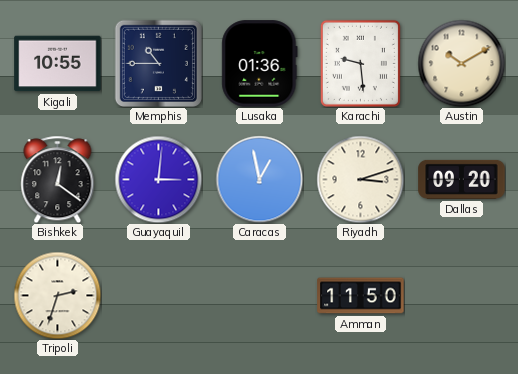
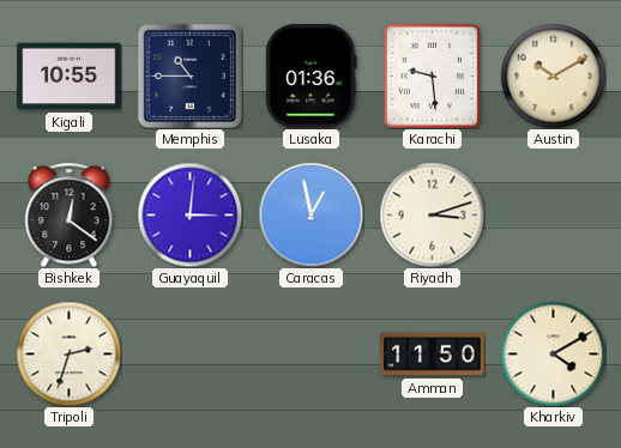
Dallas: 09:20 -> none
Kharkiv: none -> 4:10
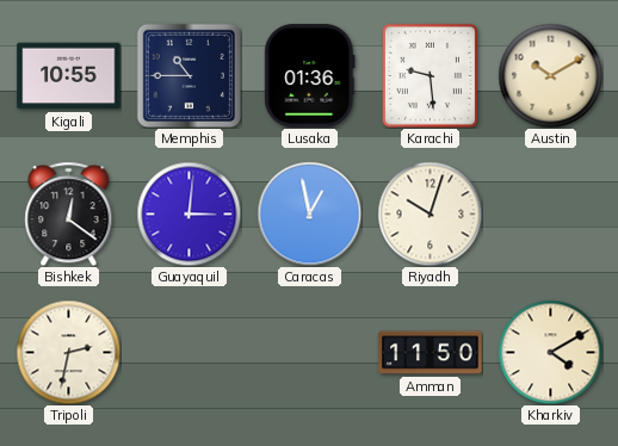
Riyadh: 3:12 -> 10:03
Tripoli: 2:33 -> 2:32
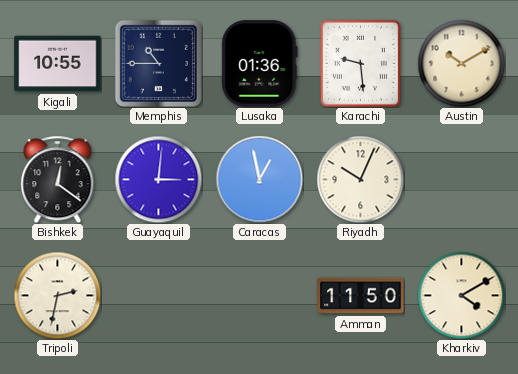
Riyadh: 10:03 -> 10:04
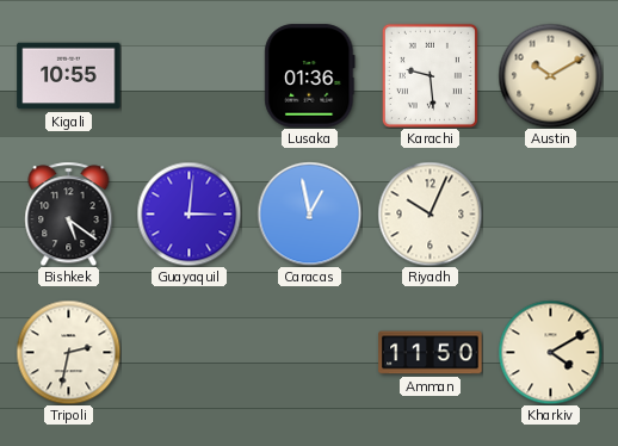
Memphis: 10:45 -> none
Bishkek: 12:21 -> 5:21
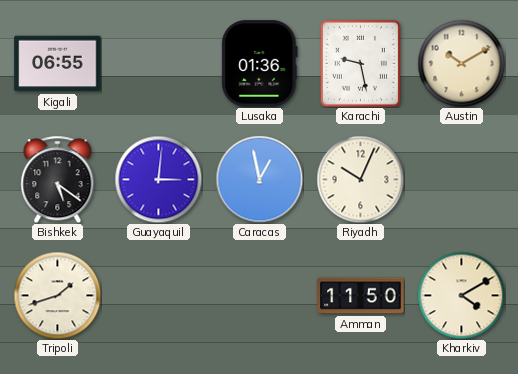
Kigali: 10:55 -> 06:55
Karachi: 9:29 -> 9:28
Tripoli: 2:32 -> 1:42
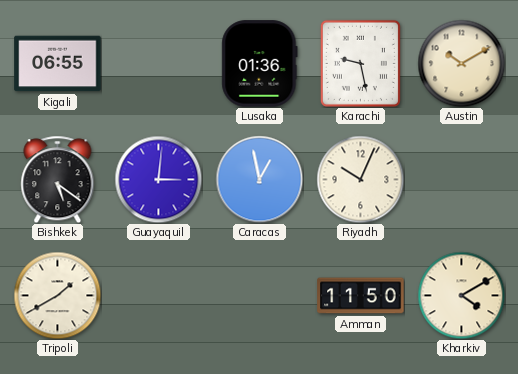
Tripoli: 1:42 -> 1:40
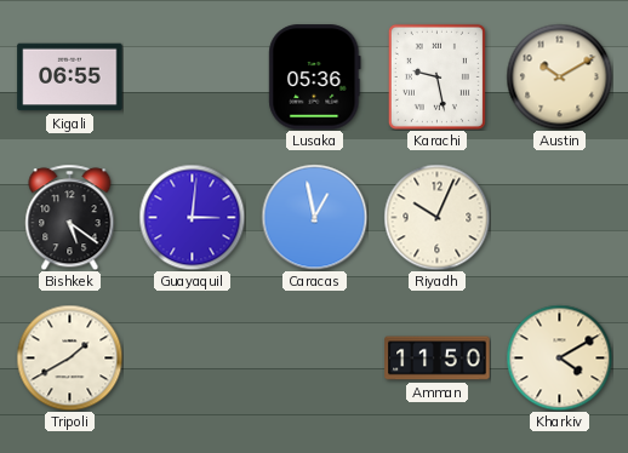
Lusaka: 01:36 -> 05:36
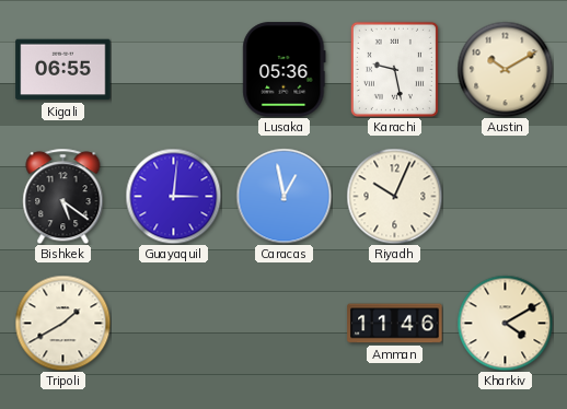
Amman: 11:50 -> 11:46
